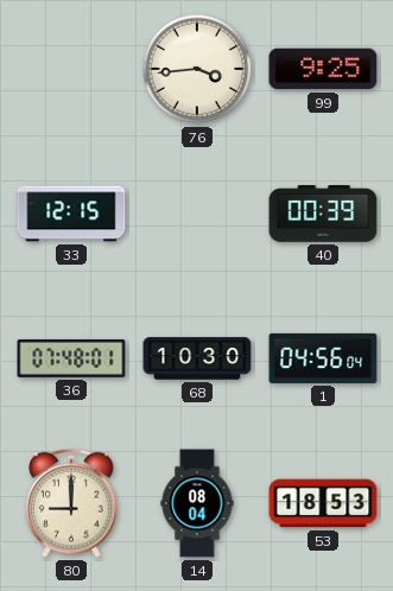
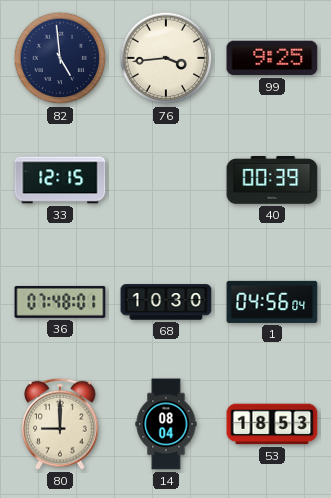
82: none -> 4:59
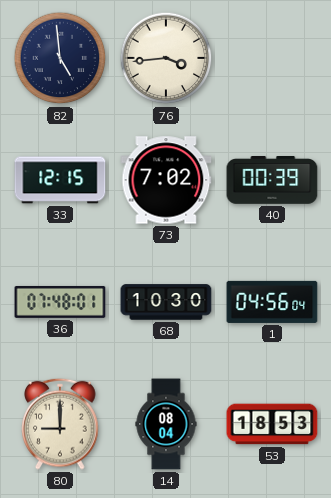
99: 9:25 -> none
73: none -> 7:02
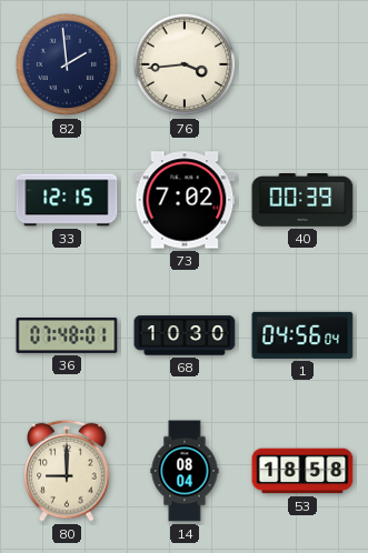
82: 4:59 -> 1:59
53: 18:53 -> 18:58
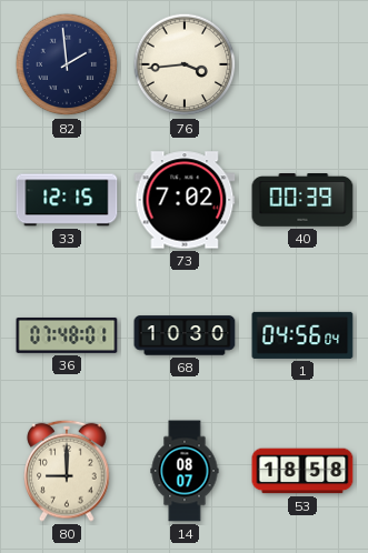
14: 08:04 -> 08:07
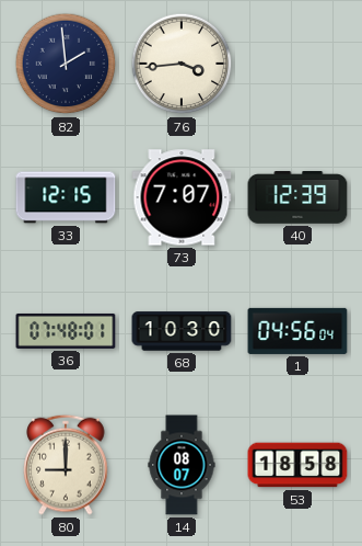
73: 7:02 -> 7:07
40: 00:39 -> 12:39
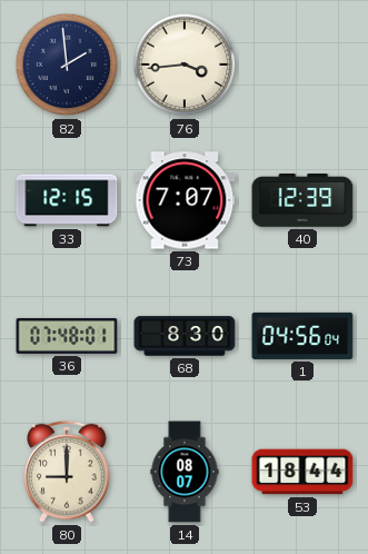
68: 10:30 -> 8:30
53: 18:58 -> 18:44
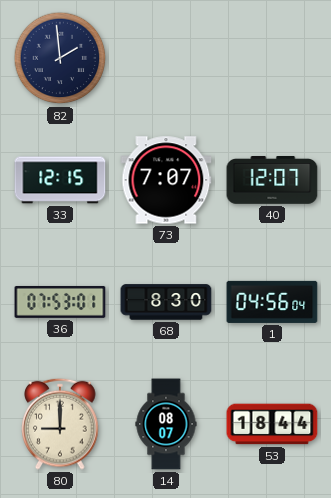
76: 3:44 -> none
40: 12:39 -> 12:07
36: 07:48 -> 07:53
